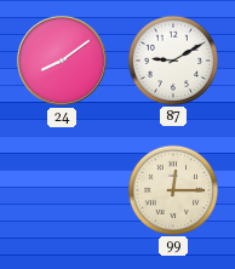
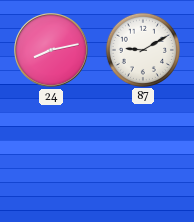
24: 8:09 -> 8:13
99: 12:15 -> none
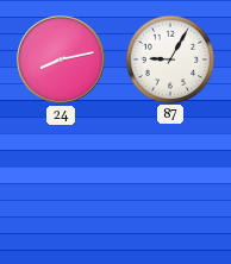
87: 9:10 -> 9:05
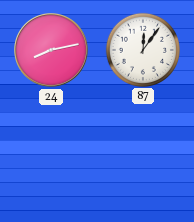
87: 9:05 -> 12:06
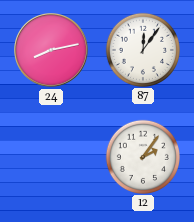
12: none -> 2:06
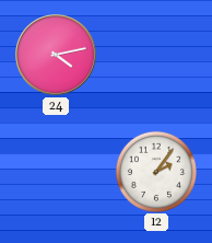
24: 8:13 -> 4:13
87: 12:06 -> none
